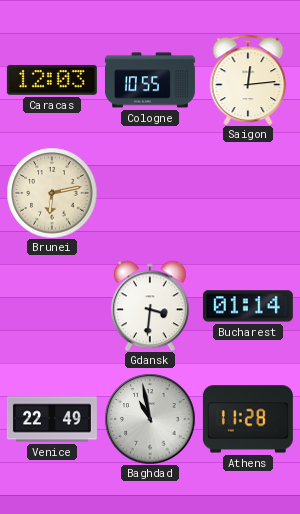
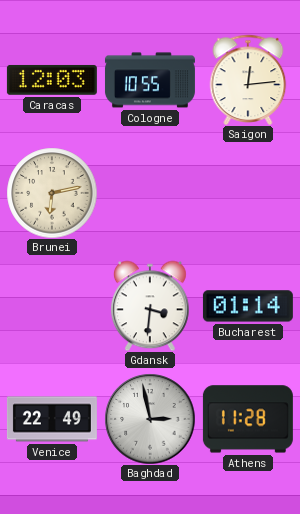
Baghdad: 10:58 -> 2:58
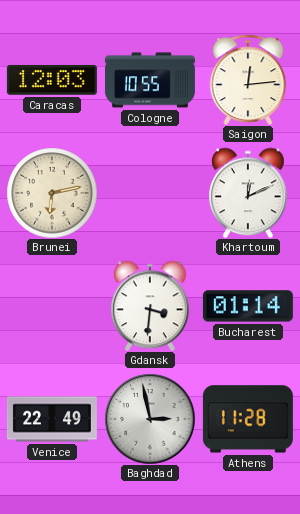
Khartoum: none -> 12:11
